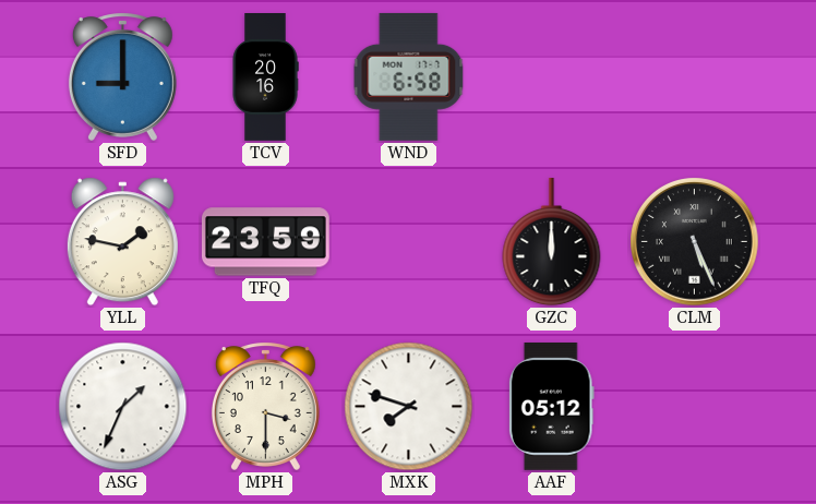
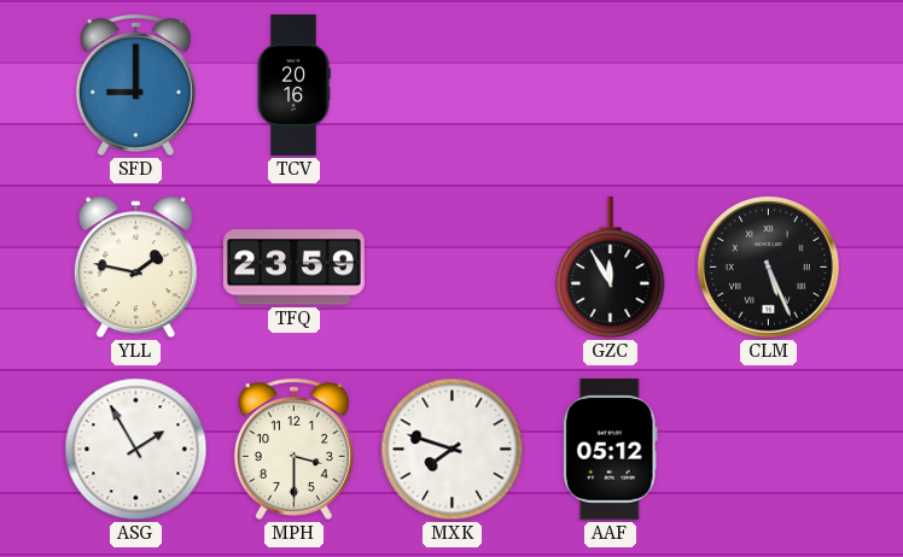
WND: 6:58 -> none
GZC: 12:00 -> 11:55
ASG: 1:34 -> 1:55
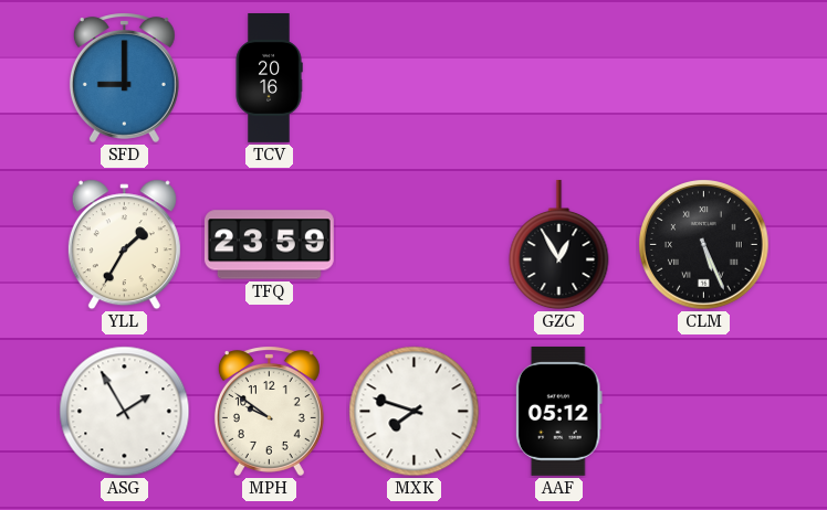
YLL: 1:47 -> 1:35
GZC: 11:55 -> 12:55
MPH: 3:30 -> 9:51
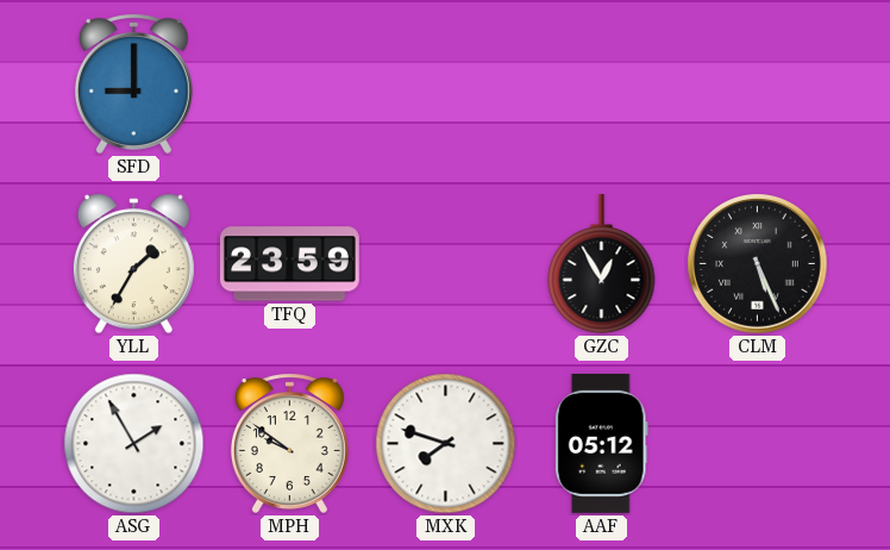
TCV: 20:16 -> none
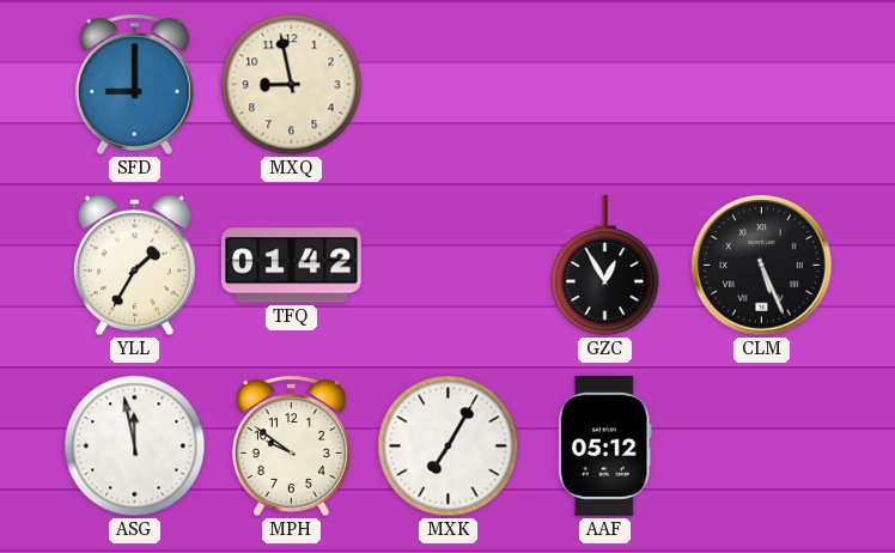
MXQ: none -> 8:58
TFQ: 23:59 -> 01:42
ASG: 1:55 -> 11:58
MXK: 7:48 -> 7:05
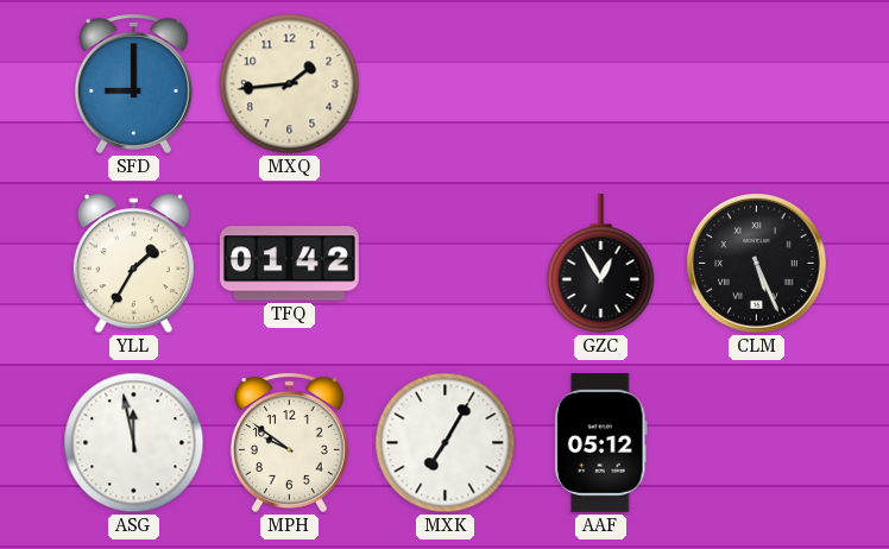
MXQ: 8:58 -> 1:44
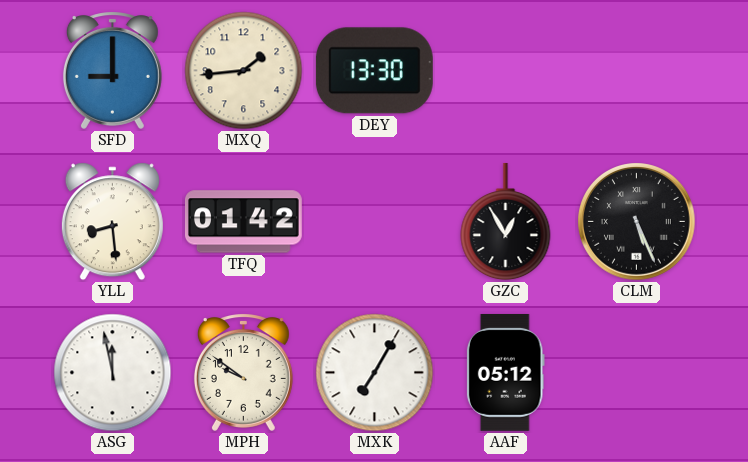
DEY: none -> 13:30
YLL: 1:35 -> 8:29
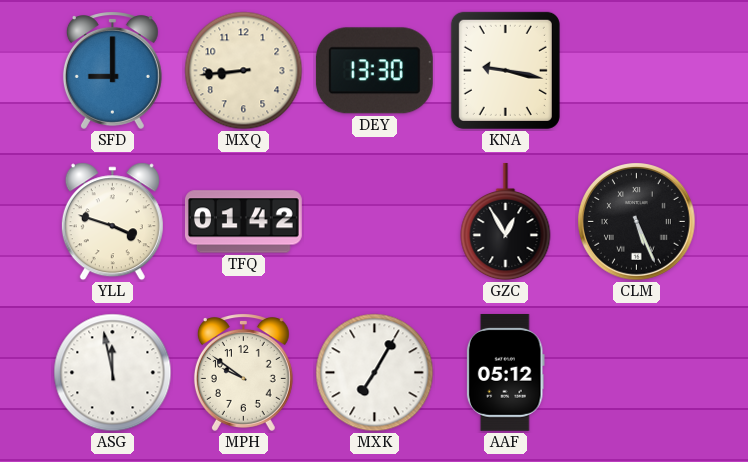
MXQ: 1:44 -> 8:44
KNA: none -> 9:17
YLL: 8:29 -> 3:48
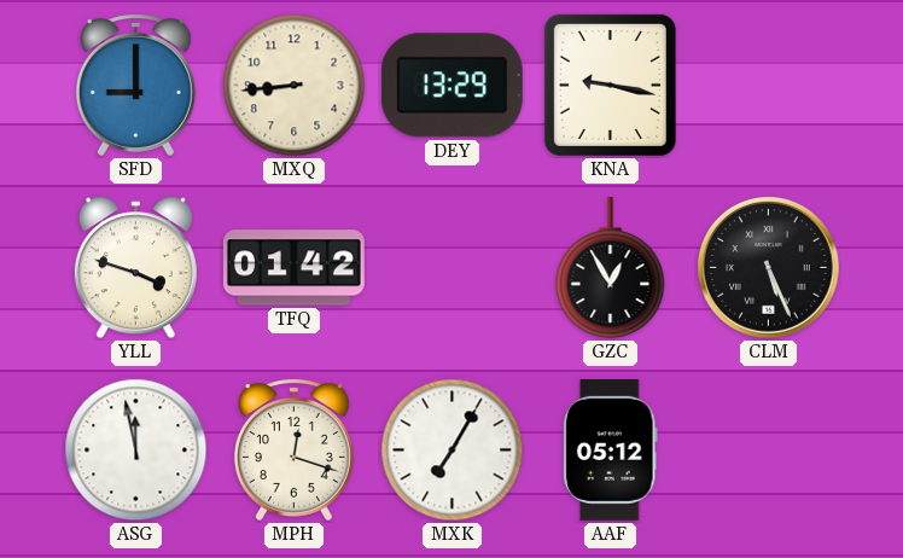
DEY: 13:30 -> 13:29
MPH: 9:51 -> 12:18
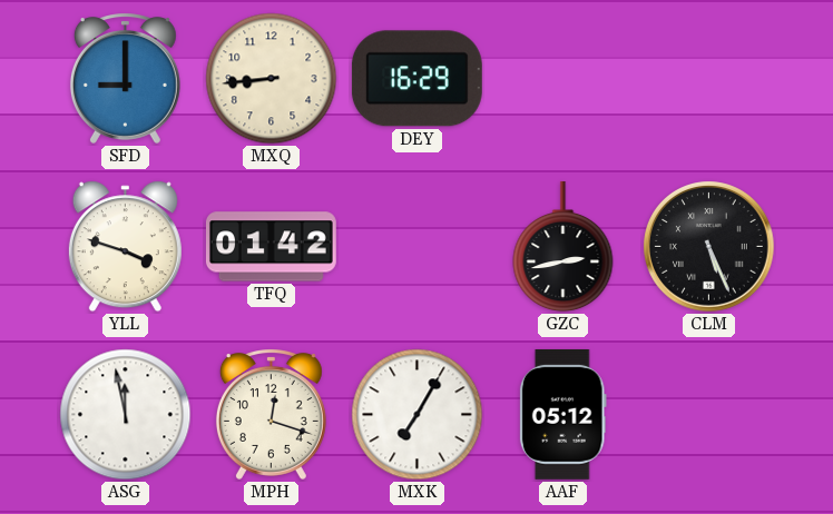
DEY: 13:29 -> 16:29
KNA: 9:17 -> none
GZC: 12:55 -> 2:43
